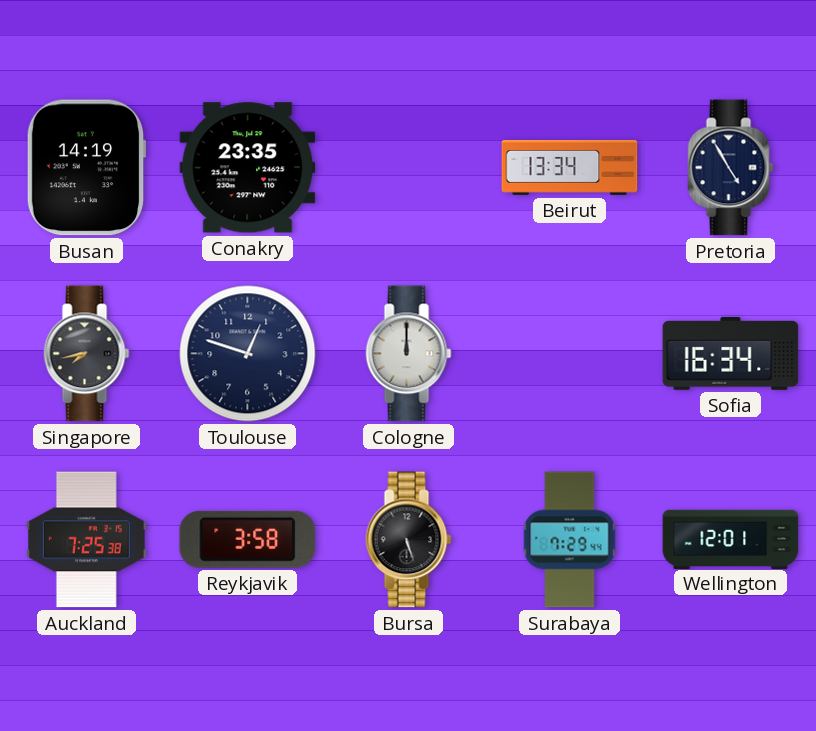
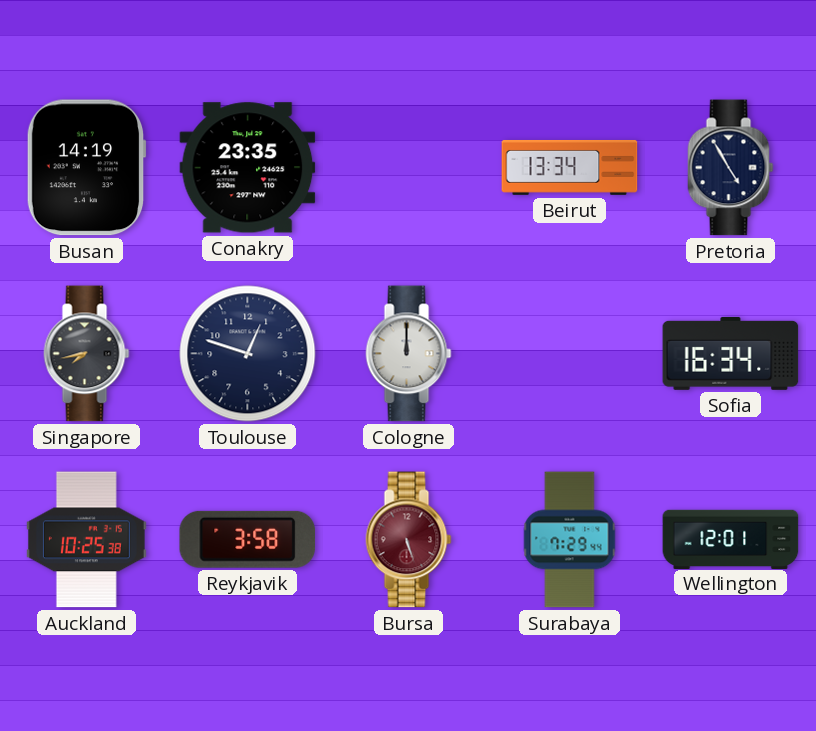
Auckland: 7:25 -> 10:25
Bursa dial: black -> burgundy
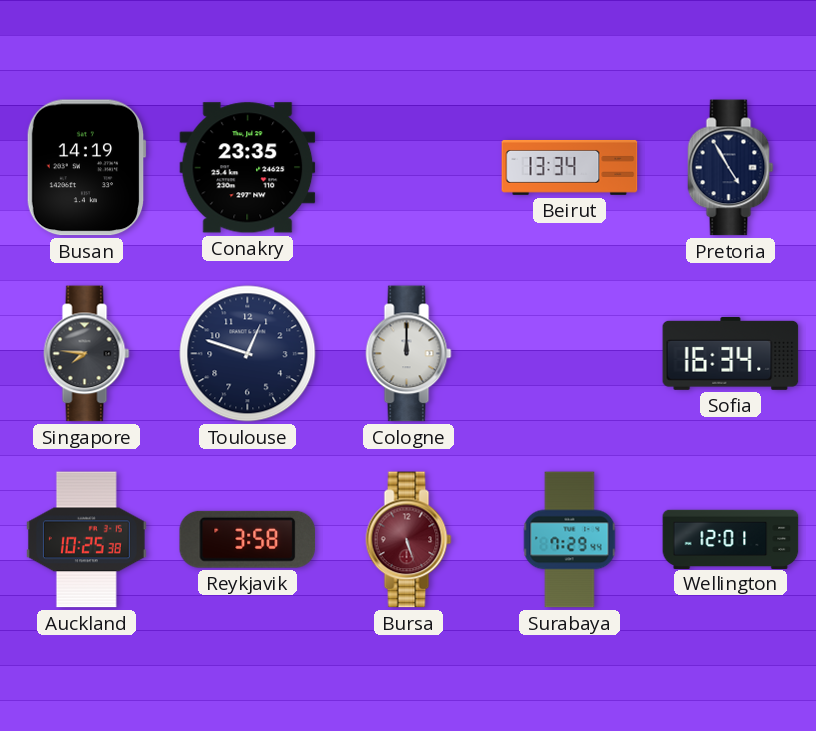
Singapore: 7:43 -> 7:46
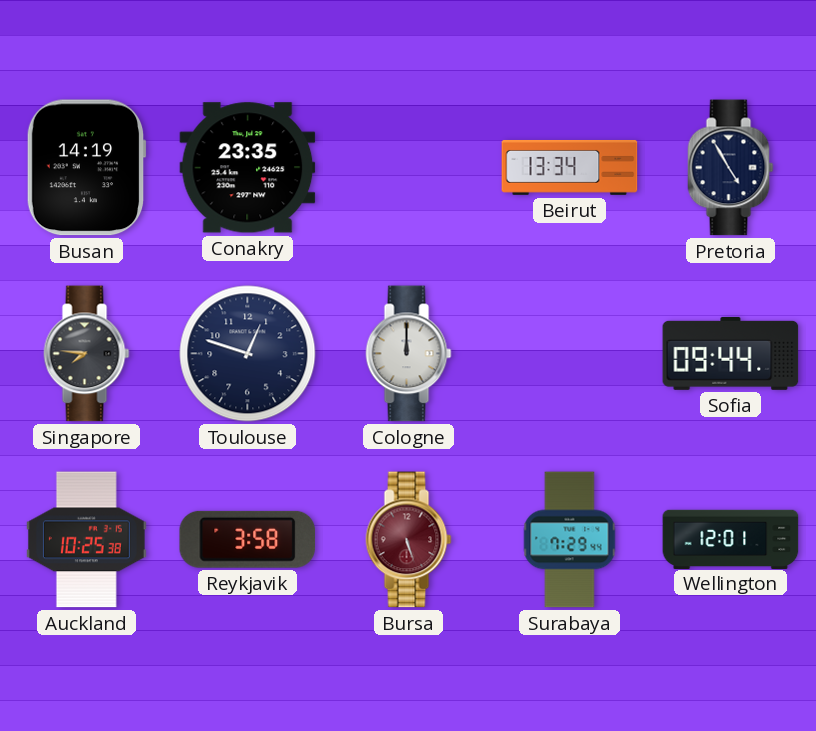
Sofia: 16:34 -> 09:44
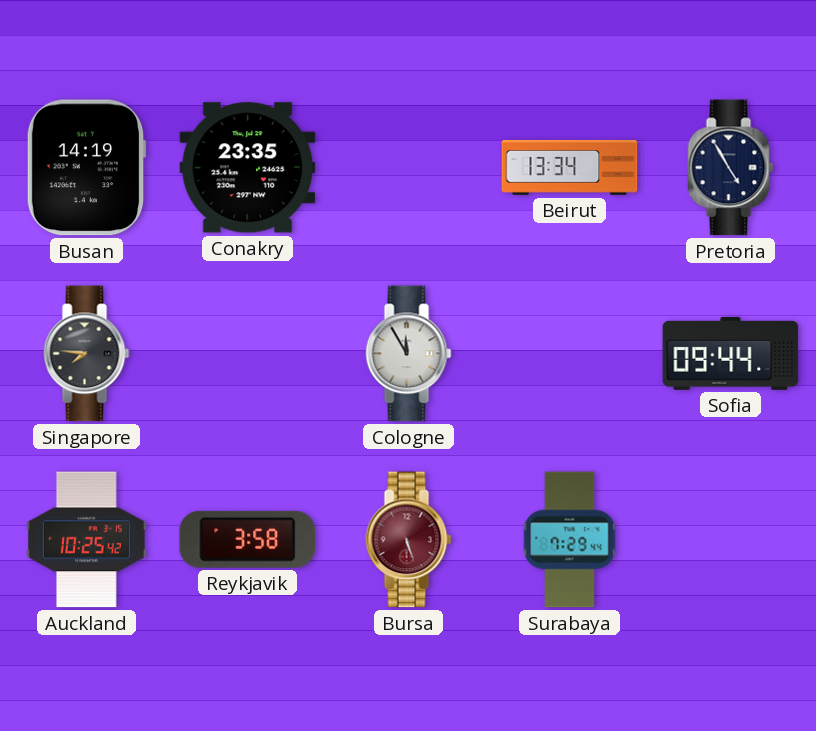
Toulouse: 12:48 -> none
Cologne: 12:00 -> 11:55
Auckland: 10:25:38 -> 10:25:42
Wellington: 12:01 -> none
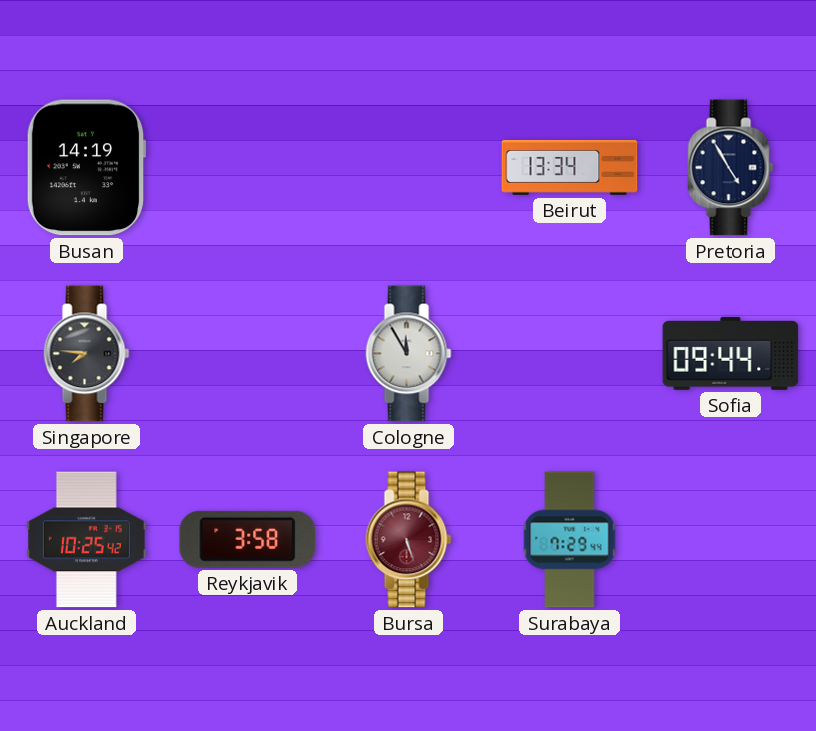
Conakry: 23:35 -> none
